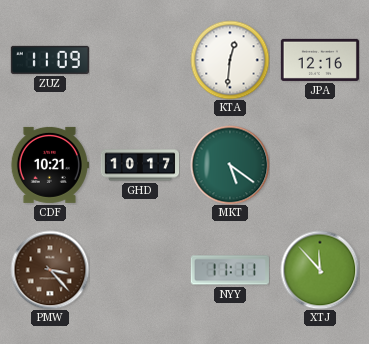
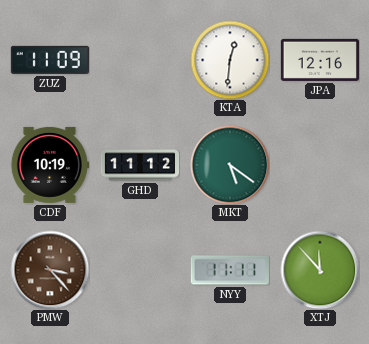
CDF: 10:21 -> 10:19
GHD: 10:17 -> 11:12
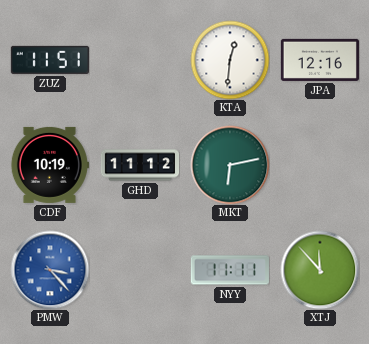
ZUZ: 11:09 -> 11:51
MKT: 5:21 -> 6:13
PMW dial: brown -> blue
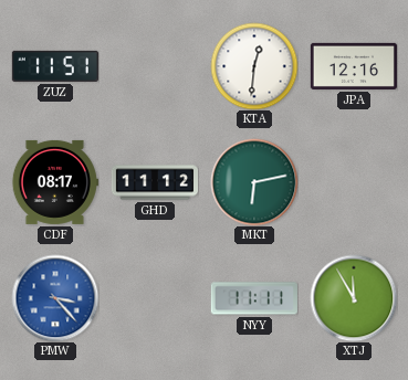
CDF: 10:19 -> 08:17
XTJ: 11:53 -> 11:55
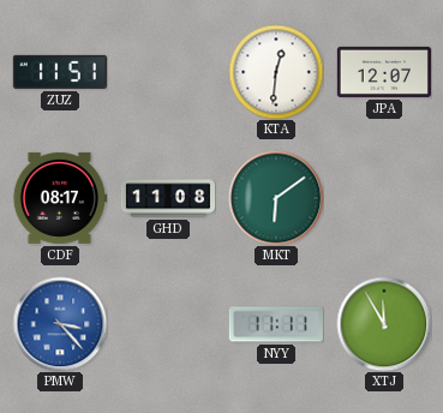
JPA: 12:16 -> 12:07
GHD: 11:12 -> 11:08
MKT: 6:13 -> 6:09
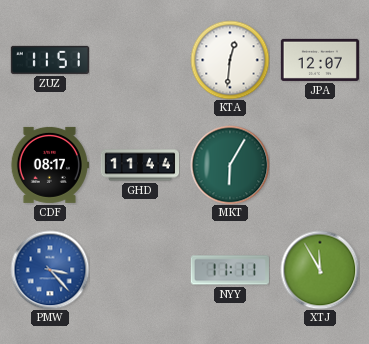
GHD: 11:08 -> 11:44
MKT: 6:09 -> 6:05
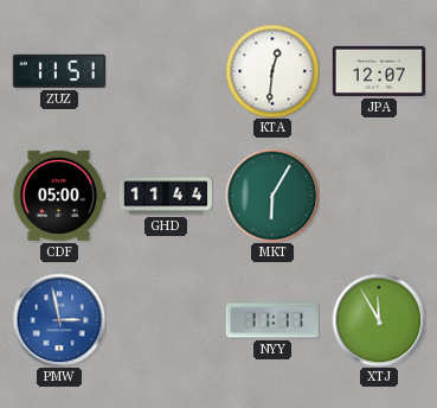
CDF: 08:17 -> 05:00
PMW: 3:23 -> 2:58
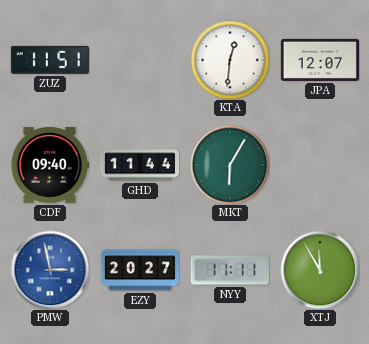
CDF: 05:00 -> 09:40
EZY: none -> 20:27
